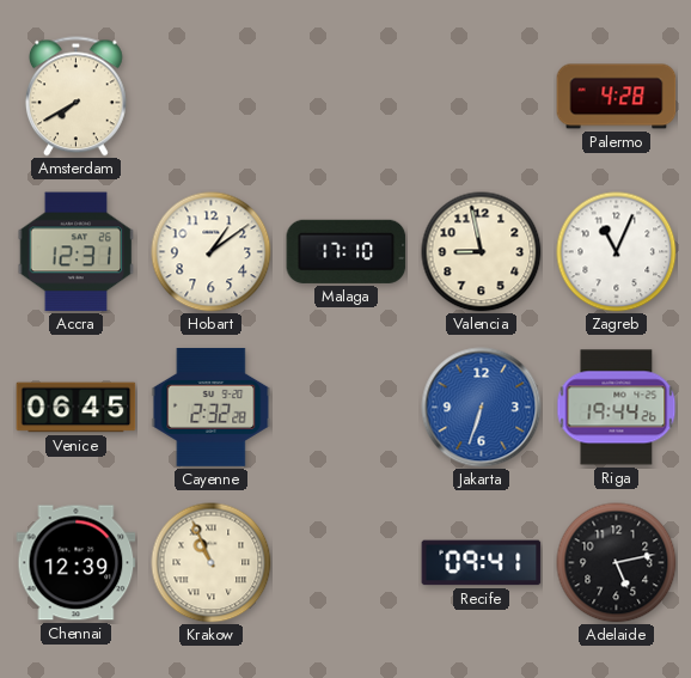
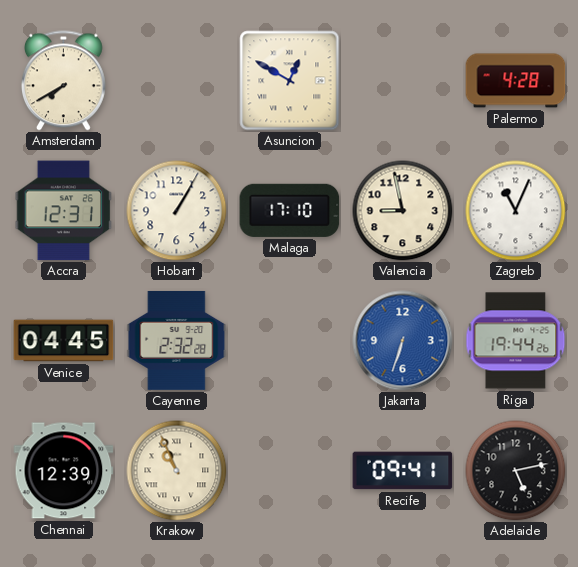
Asuncion: none -> 12:50
Hobart: 1:09 -> 1:05
Venice: 06:45 -> 04:45
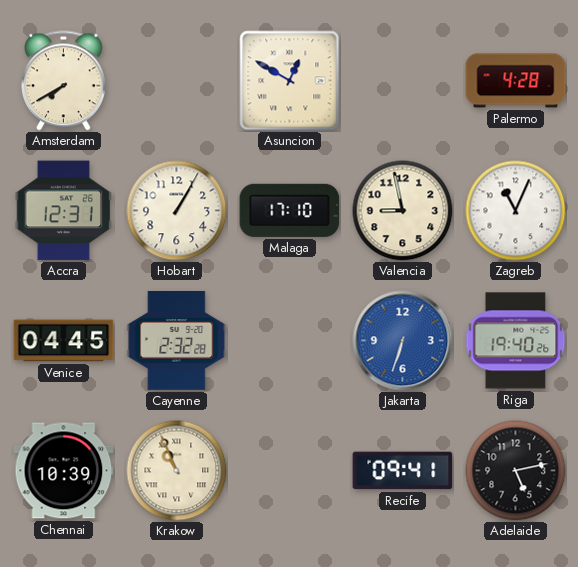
Riga: 19:44 -> 19:40
Chennai: 12:39 -> 10:39
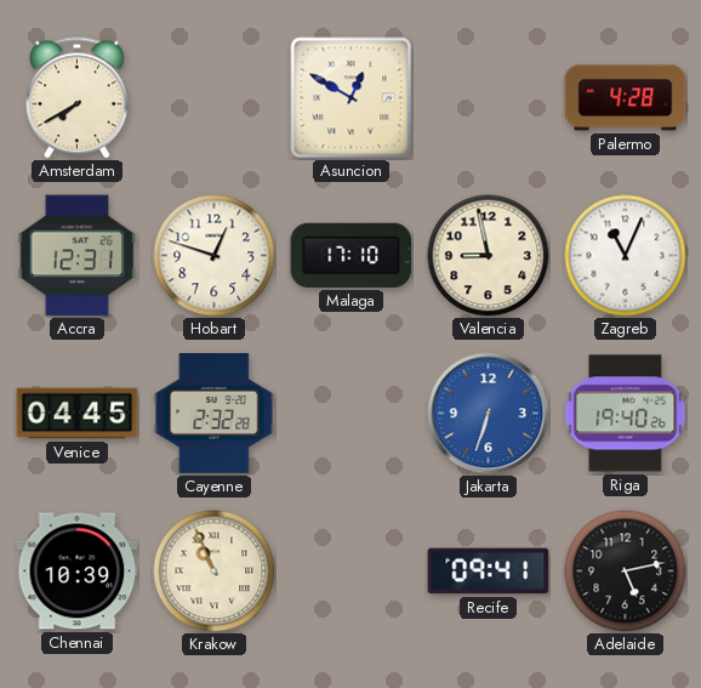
Hobart: 1:05 -> 12:48
